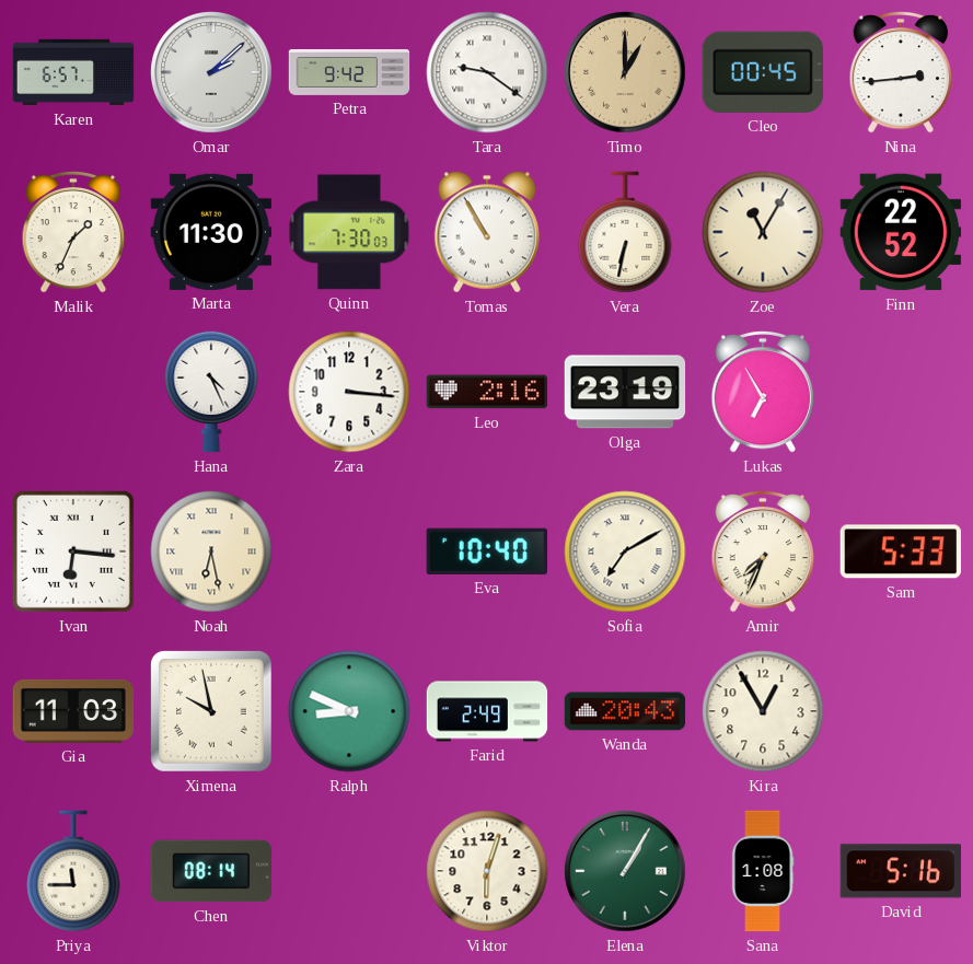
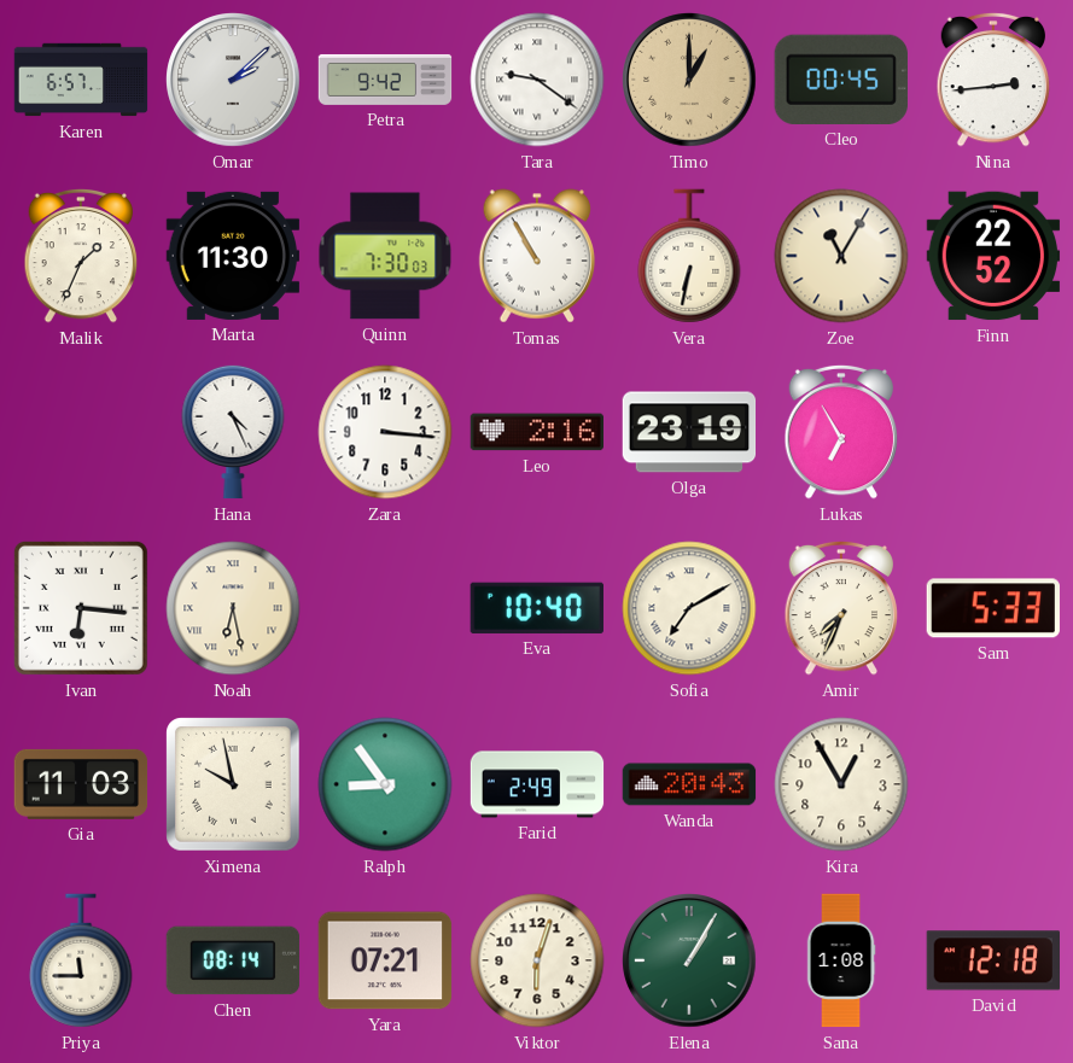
Ralph: 8:49 -> 8:54
Yara: none -> 07:21
David: 5:16 -> 12:18
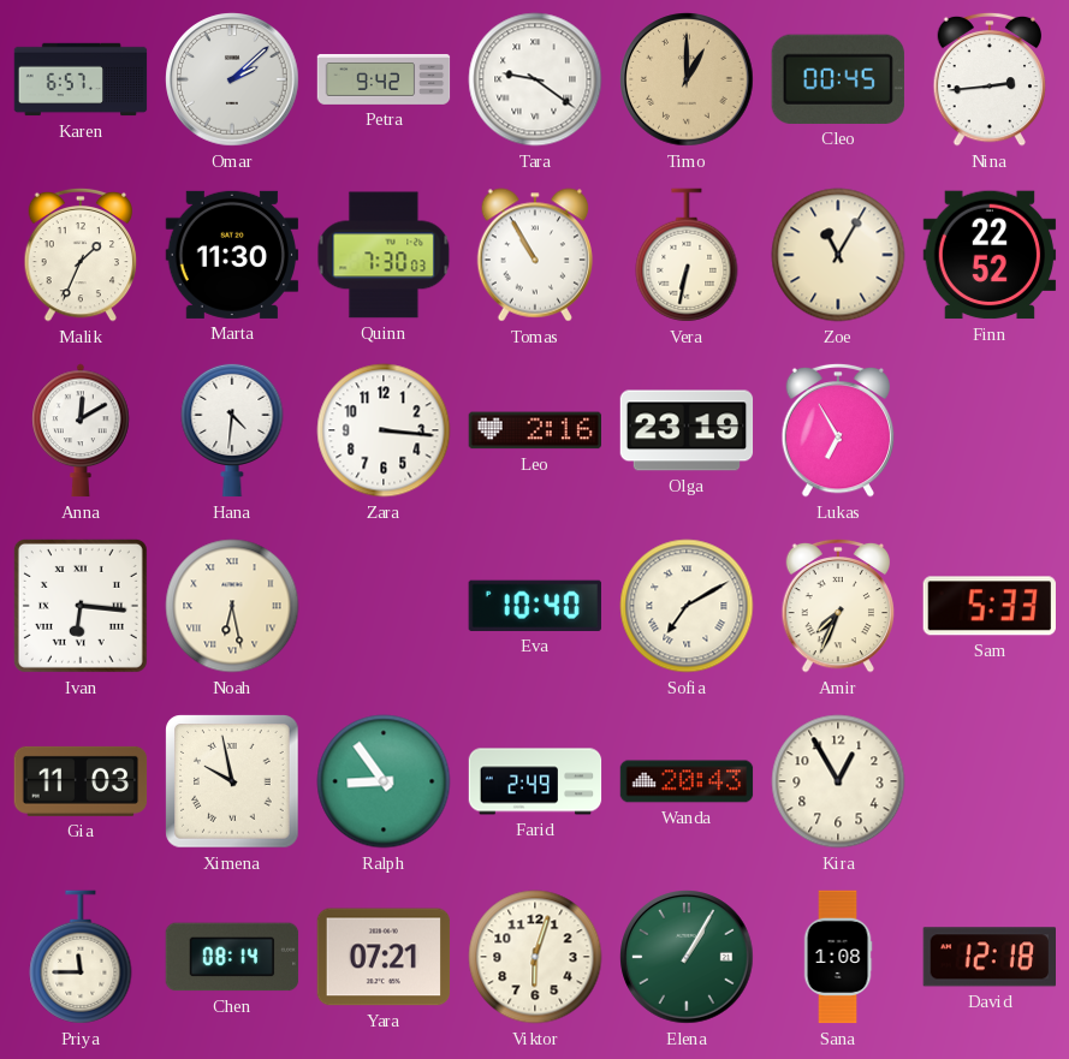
Anna: none -> 12:10
Hana: 4:26 -> 4:31
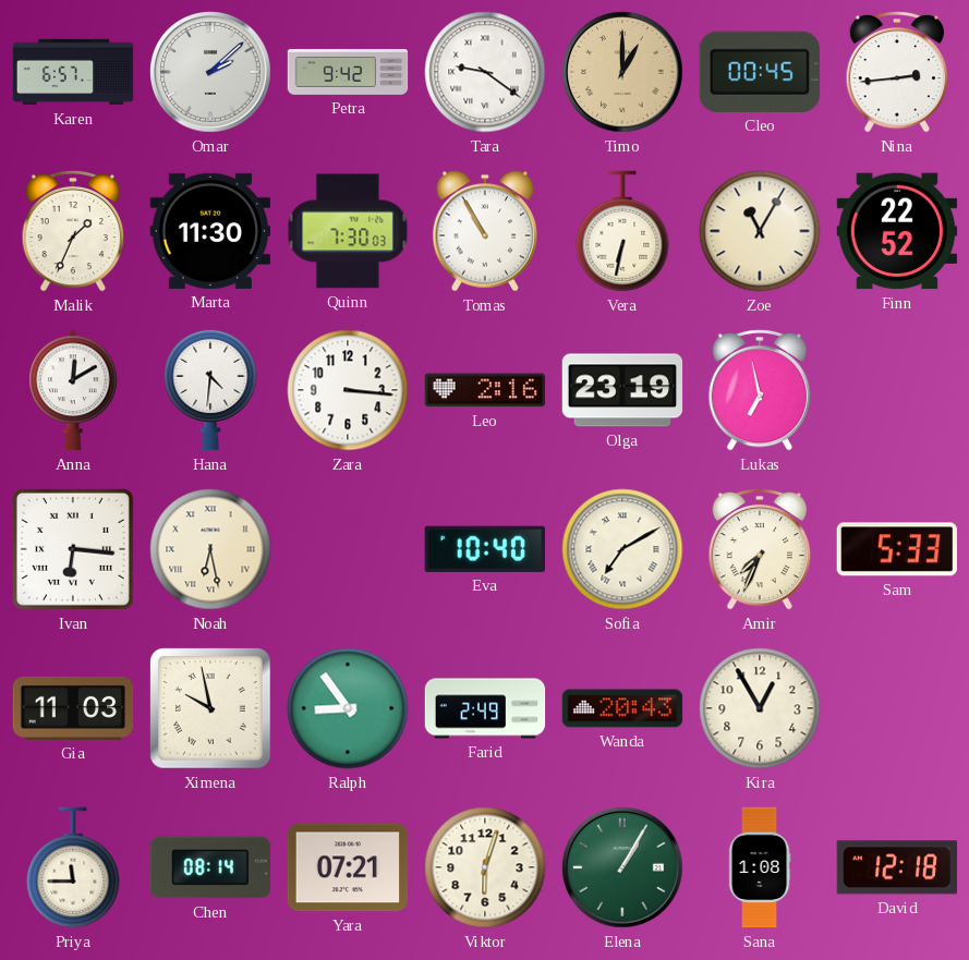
Lukas: 6:55 -> 6:58
